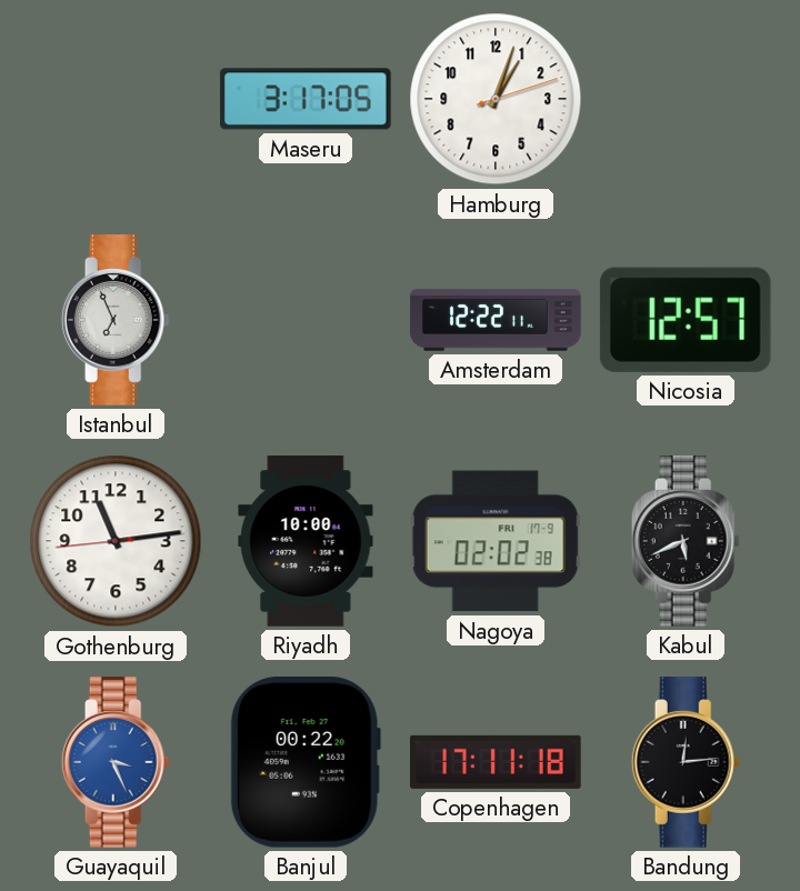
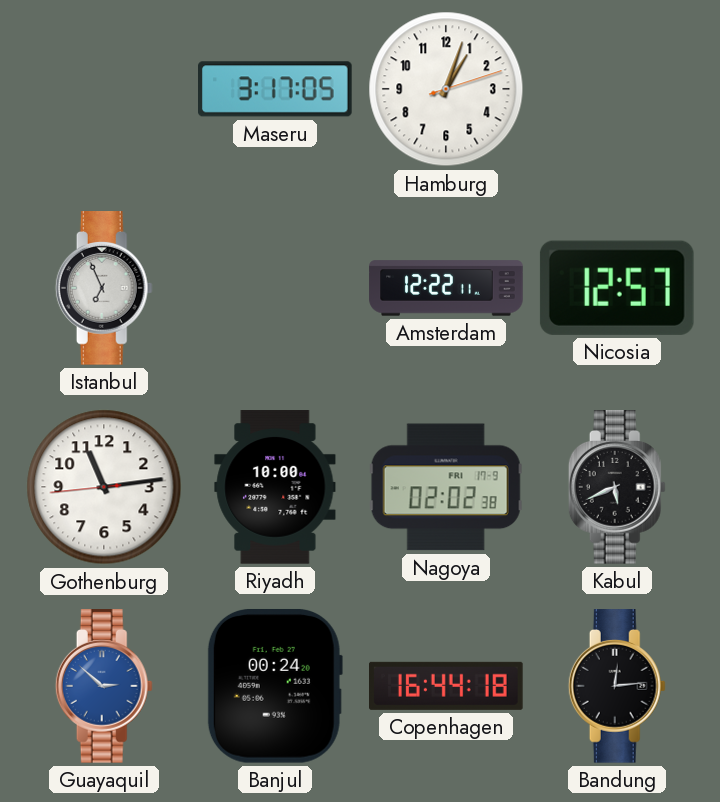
Guayaquil: 3:26 -> 2:52
Banjul: 00:22 -> 00:24
Copenhagen: 17:11 -> 16:44
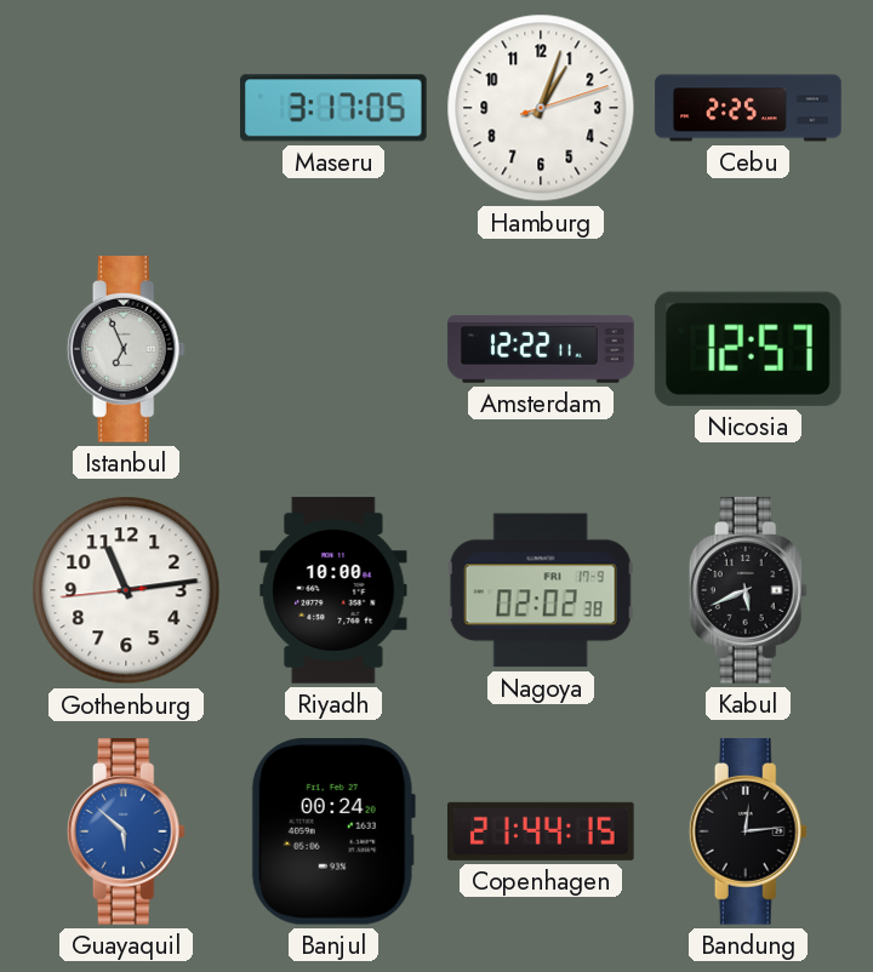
Cebu: none -> 2:25
Guayaquil: 2:52 -> 5:52
Copenhagen: 16:44 -> 21:44
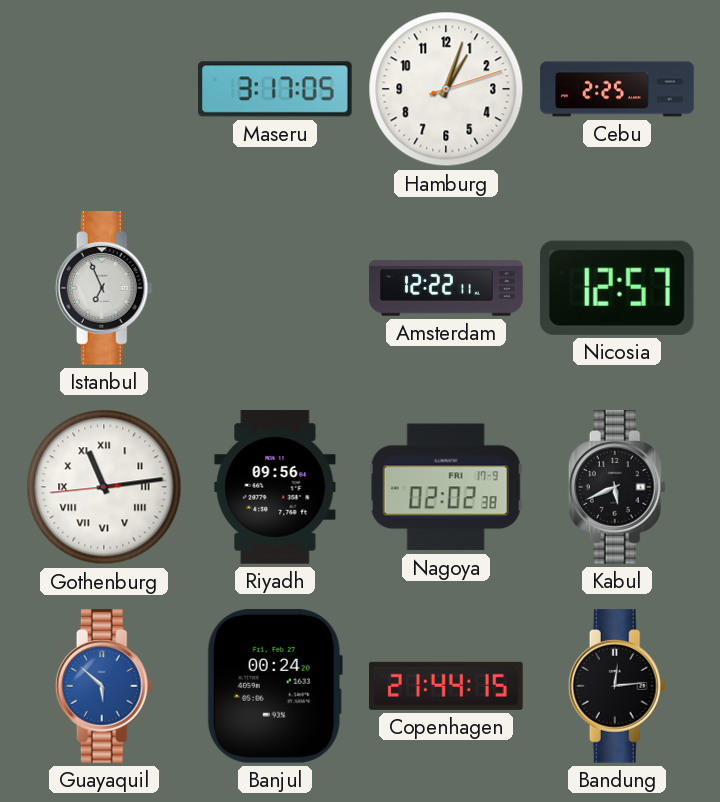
Gothenburg numerals: Arabic -> Roman
Riyadh: 10:00 -> 09:56
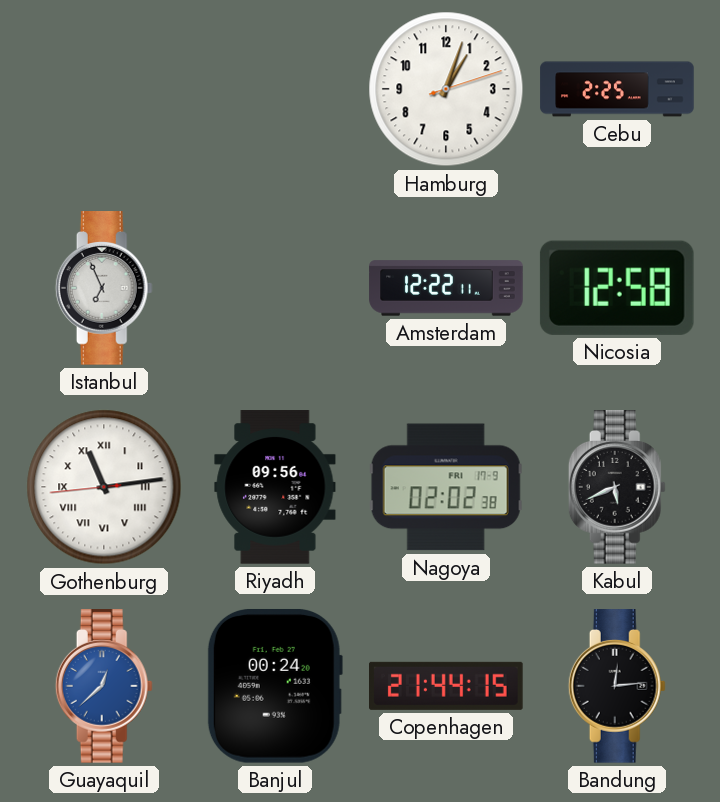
Maseru: 3:17 -> none
Nicosia: 12:57 -> 12:58
Guayaquil: 5:52 -> 12:38
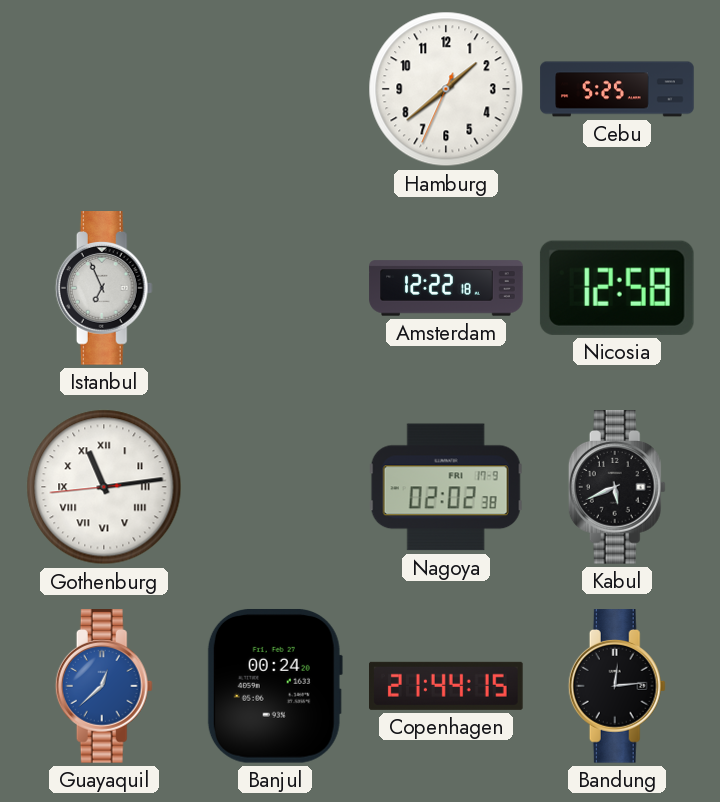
Hamburg: 1:03 -> 1:38
Cebu: 2:25 -> 5:25
Amsterdam: 12:22:11 -> 12:22:18
Riyadh: 09:56 -> none
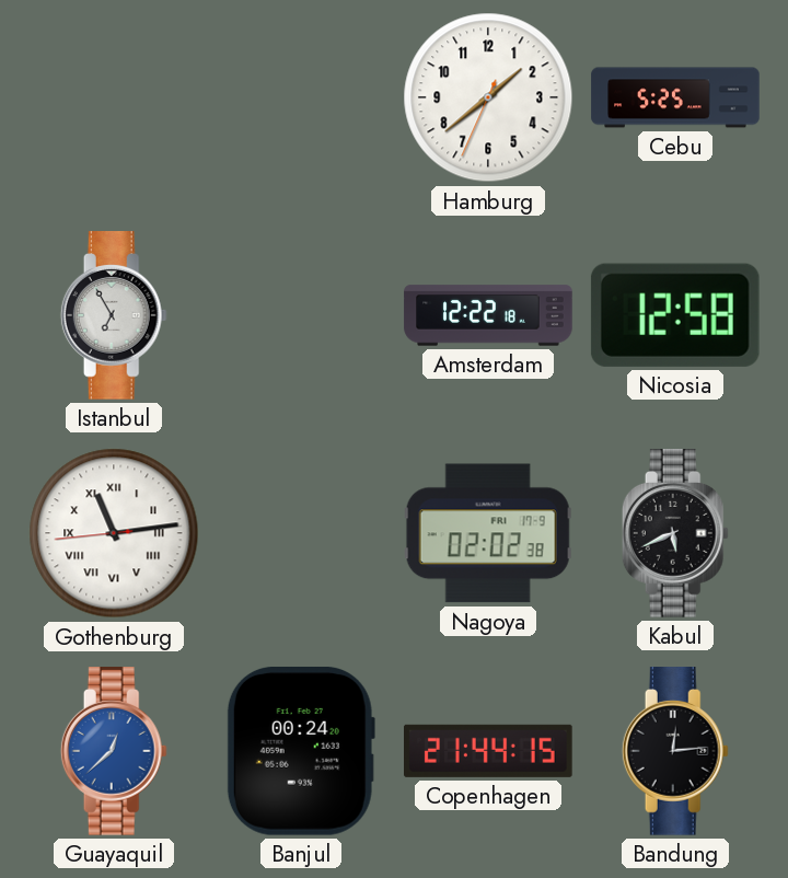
Istanbul: 6:56 -> 6:55
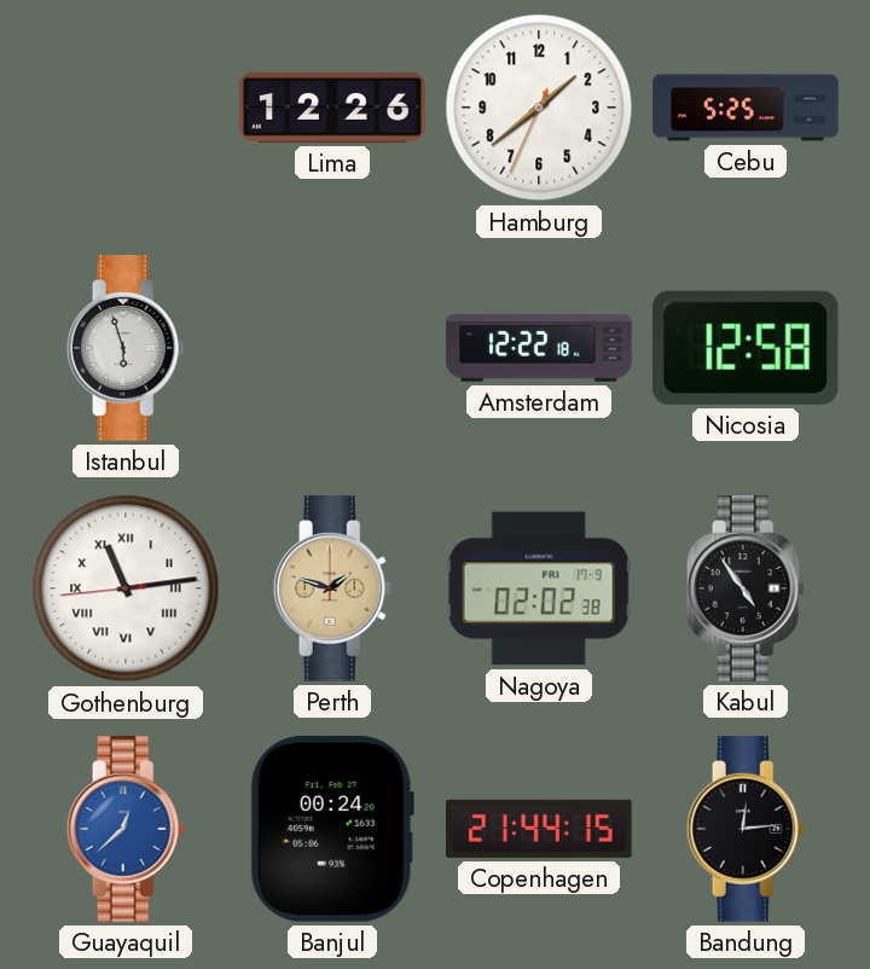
Lima: none -> 12:26
Istanbul: 6:55 -> 5:57
Perth: none -> 1:48
Kabul: 5:41 -> 4:54
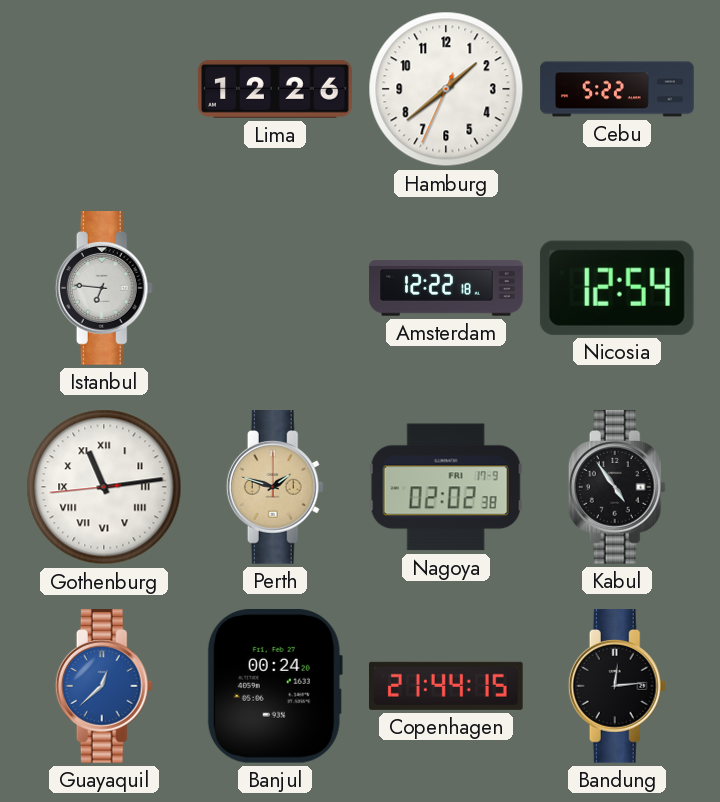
Cebu: 5:25 -> 5:22
Istanbul: 5:57 -> 6:46
Nicosia: 12:58 -> 12:54
